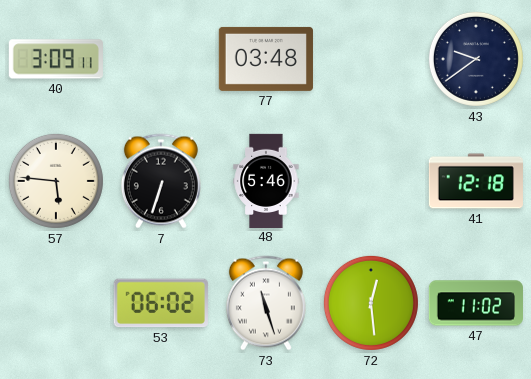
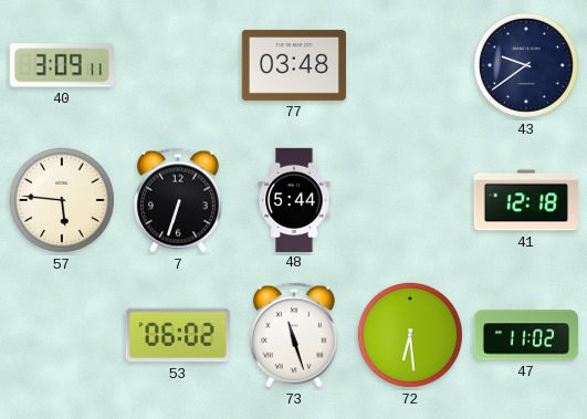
48: 5:46 -> 5:44
72: 12:29 -> 6:29
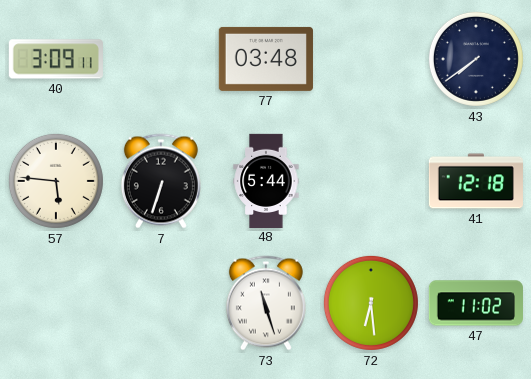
43: 9:39 -> 7:39
53: 06:02 -> none
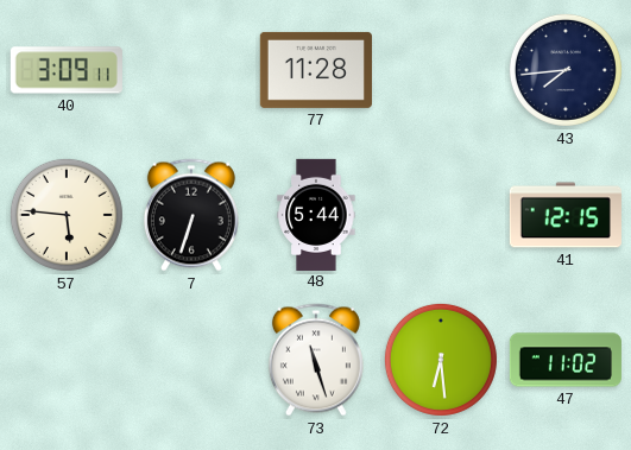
77: 03:48 -> 11:28
43: 7:39 -> 7:44
41: 12:18 -> 12:15
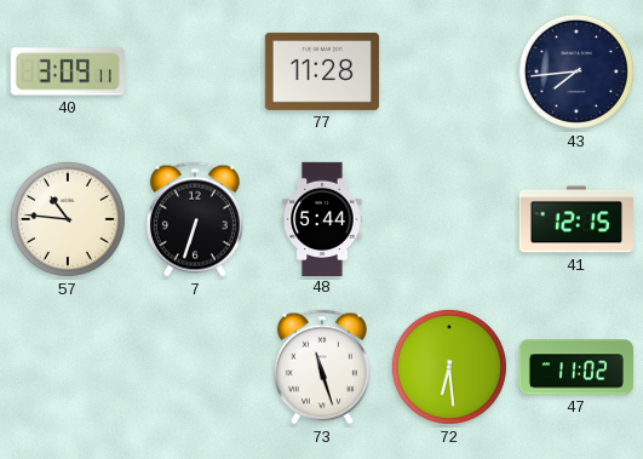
57: 5:46 -> 10:46
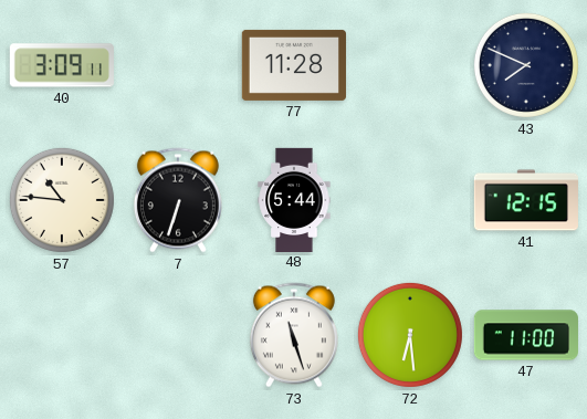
43: 7:44 -> 7:49
47: 11:02 -> 11:00
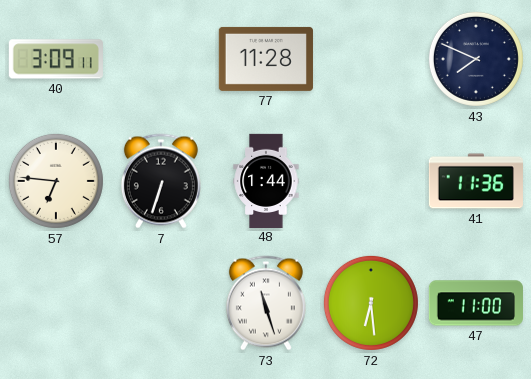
57: 10:46 -> 6:46
48: 5:44 -> 1:44
41: 12:15 -> 11:36
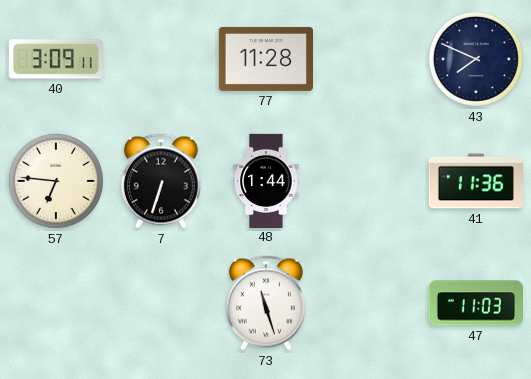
72: 6:29 -> none
47: 11:00 -> 11:03
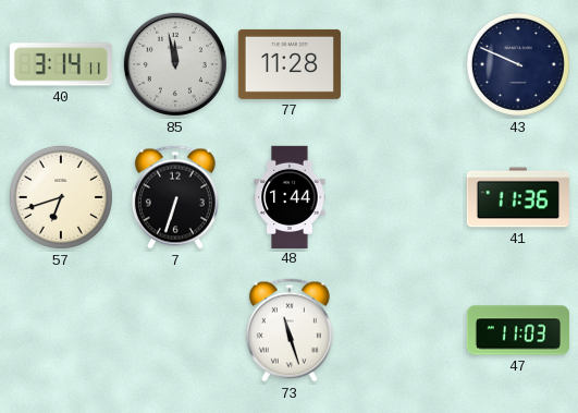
40: 3:09 -> 3:14
85: none -> 11:58
43: 7:49 -> 9:49
57: 6:46 -> 6:42
